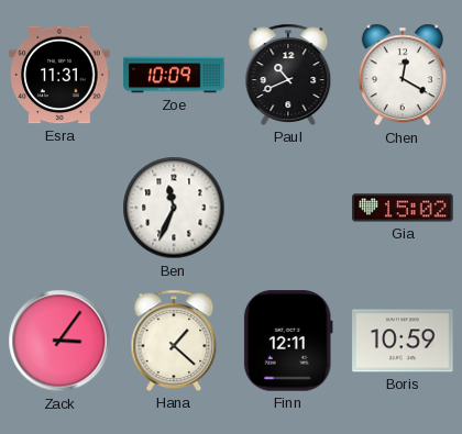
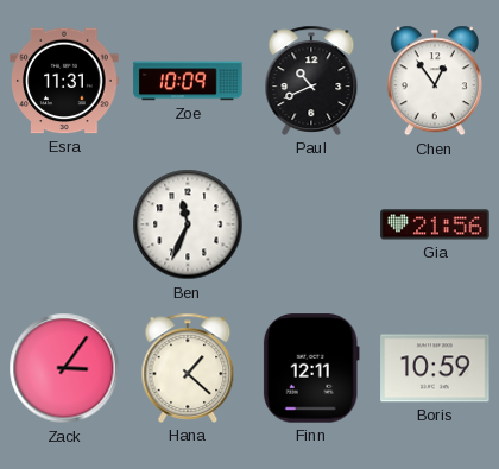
Chen: 12:20 -> 12:54
Gia: 15:02 -> 21:56
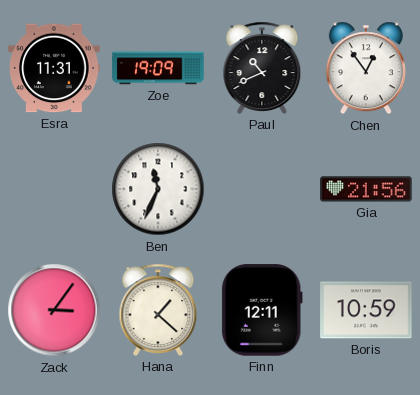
Zoe: 10:09 -> 19:09
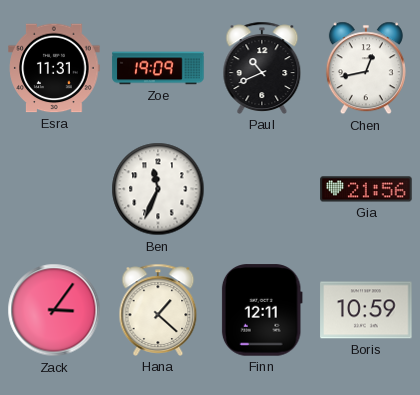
Chen: 12:54 -> 12:43
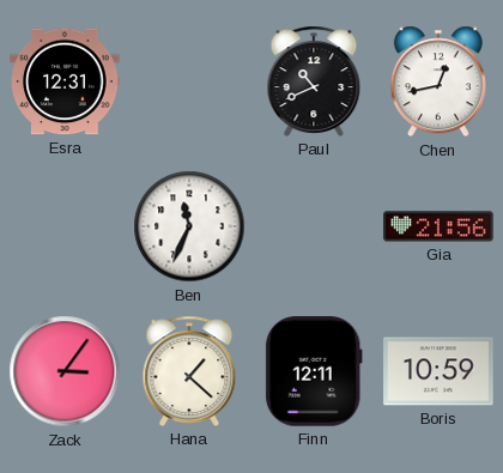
Esra: 11:31 -> 12:31
Zoe: 19:09 -> none
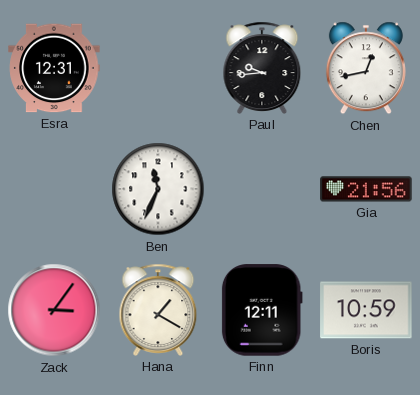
Paul: 10:41 -> 9:44
Hana: 1:22 -> 1:20
